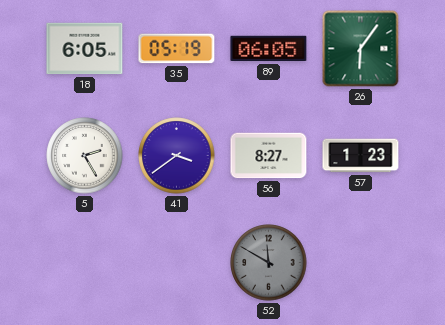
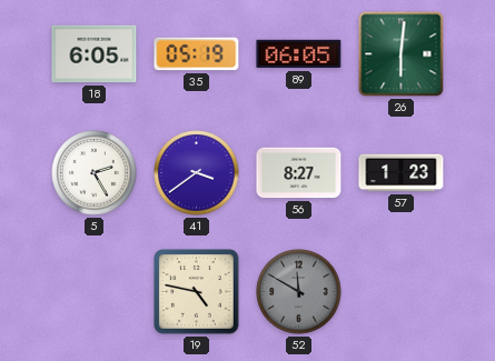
26: 6:06 -> 6:01
19: none -> 4:47
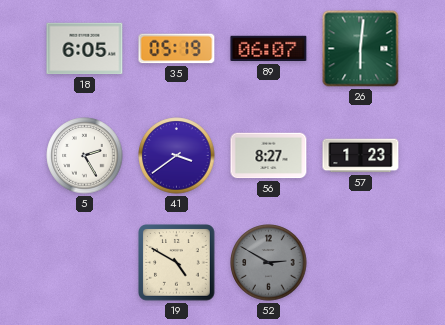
89: 06:05 -> 06:07
19: 4:47 -> 4:50
52: 11:50 -> 2:50
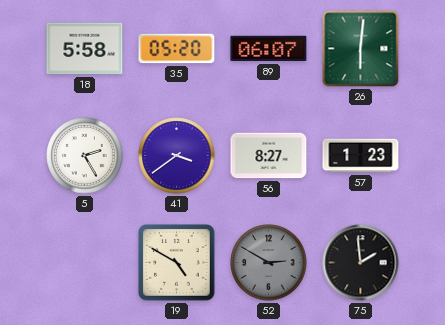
18: 6:05 -> 5:58
35: 05:19 -> 05:20
75: none -> 1:59
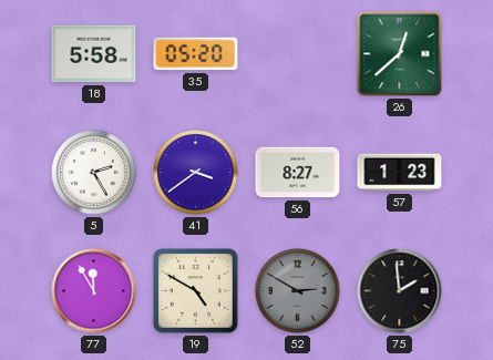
89: 06:07 -> none
26: 6:01 -> 12:38
77: none -> 11:55
